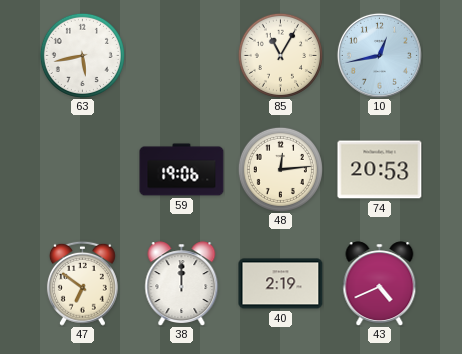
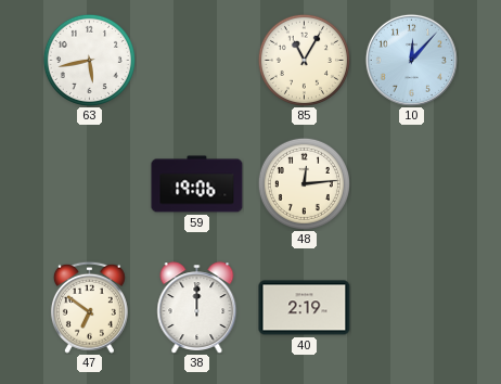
10: 12:43 -> 12:07
74: 20:53 -> none
43: 4:41 -> none
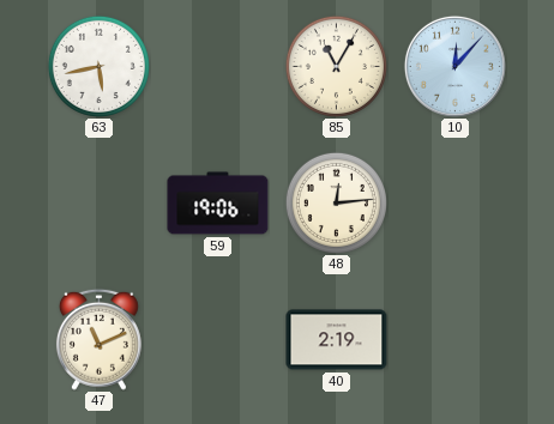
47: 6:51 -> 11:11
38: 12:00 -> none
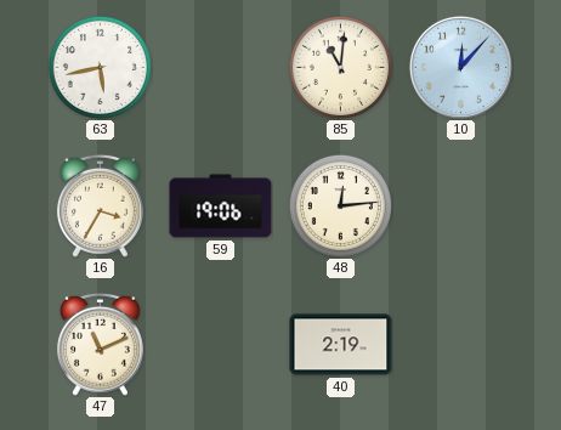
85: 11:05 -> 11:01
16: none -> 3:35
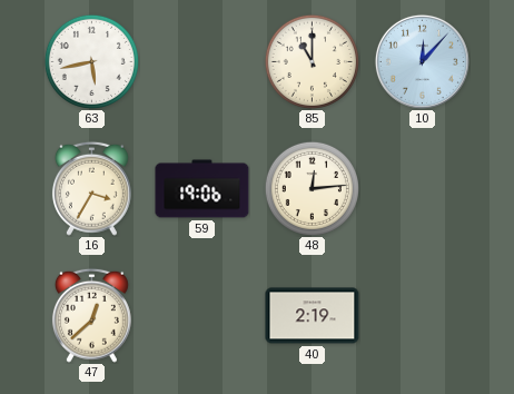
85: 11:01 -> 11:00
47: 11:11 -> 12:38
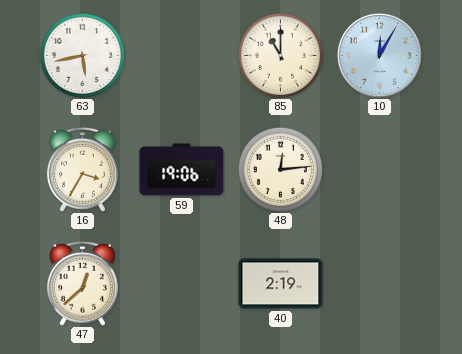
10: 12:07 -> 12:05
